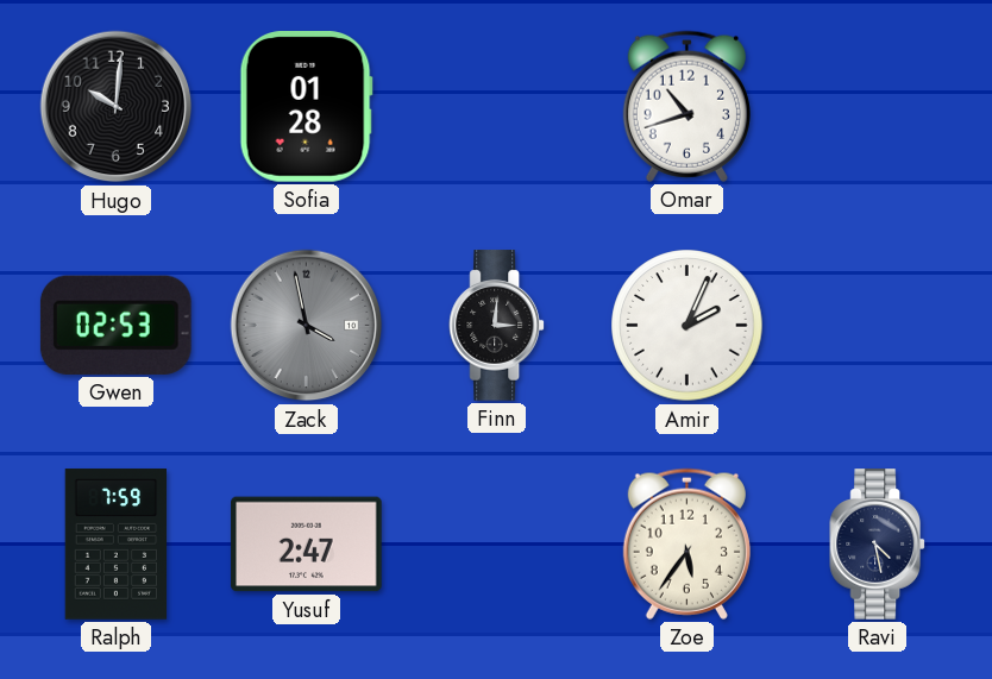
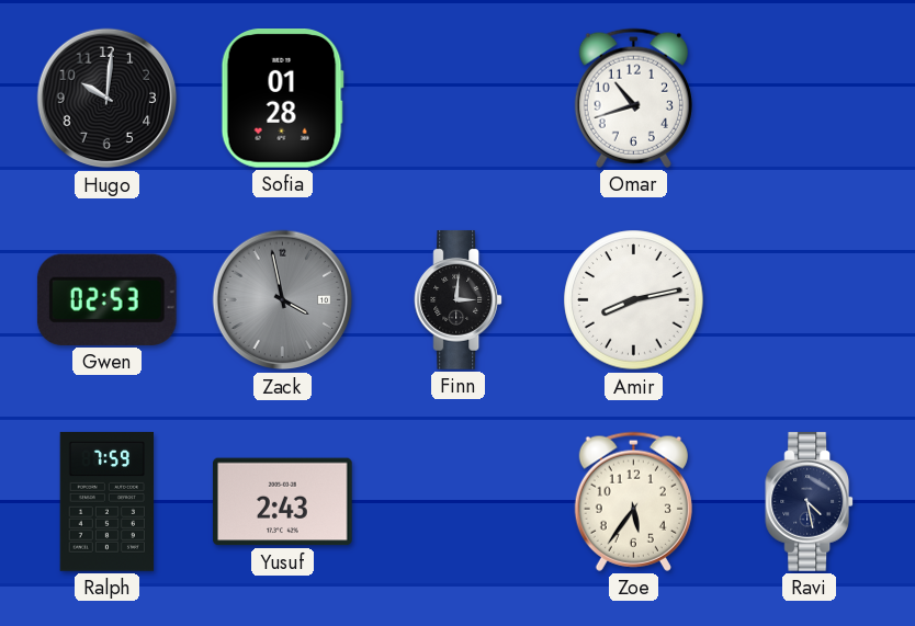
Amir: 2:04 -> 8:13
Yusuf: 2:47 -> 2:43
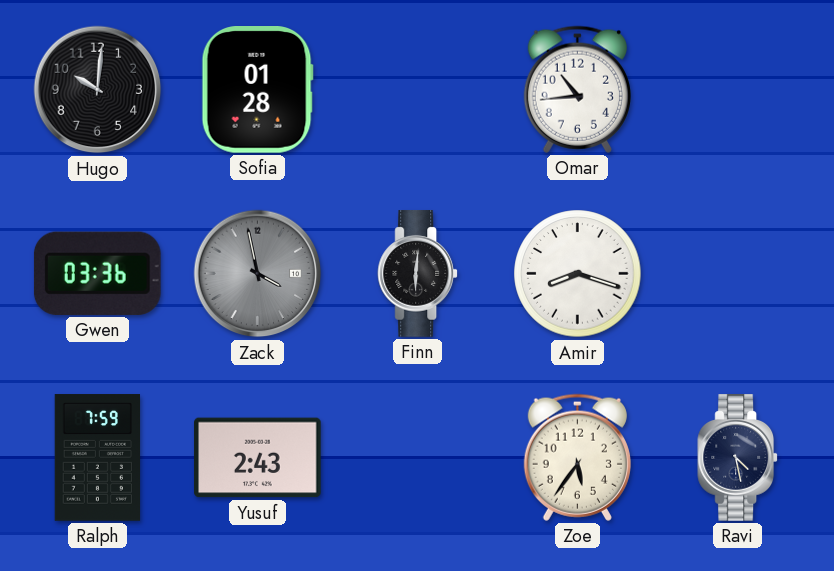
Omar: 10:42 -> 10:44
Gwen: 02:53 -> 03:36
Finn: 3:01 -> 6:01
Amir: 8:13 -> 8:18
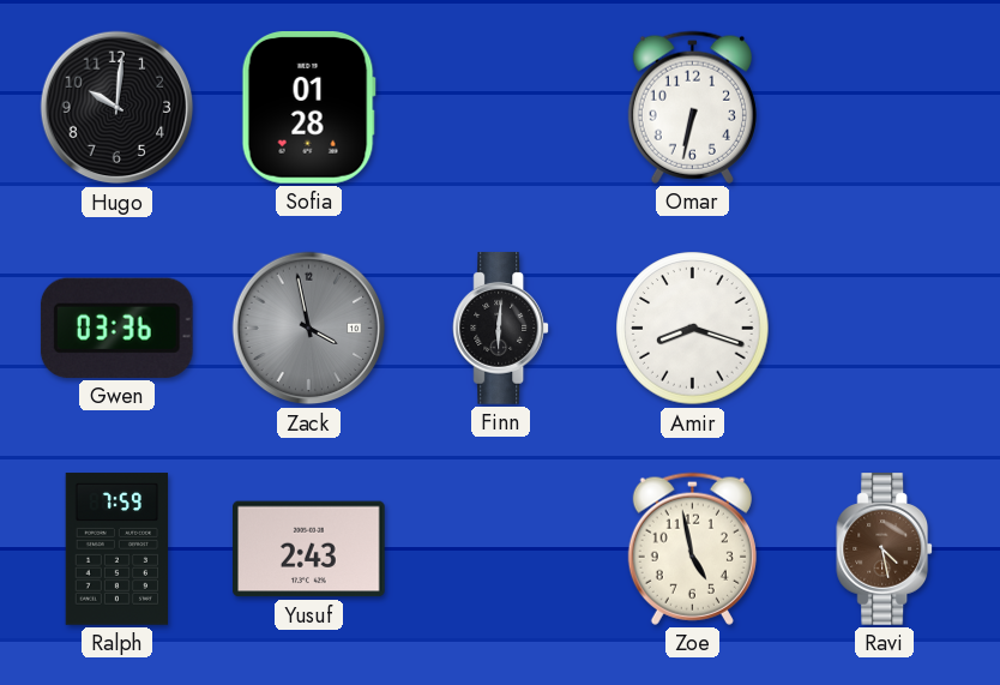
Omar: 10:44 -> 6:32
Zoe: 5:36 -> 4:58
Ravi dial: navy -> brown
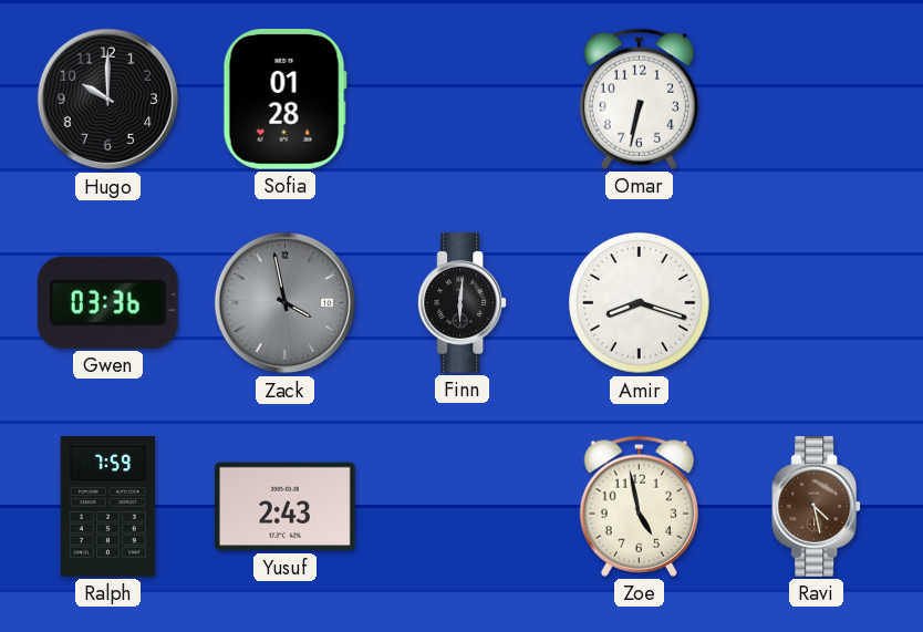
Hugo: 10:01 -> 10:00
